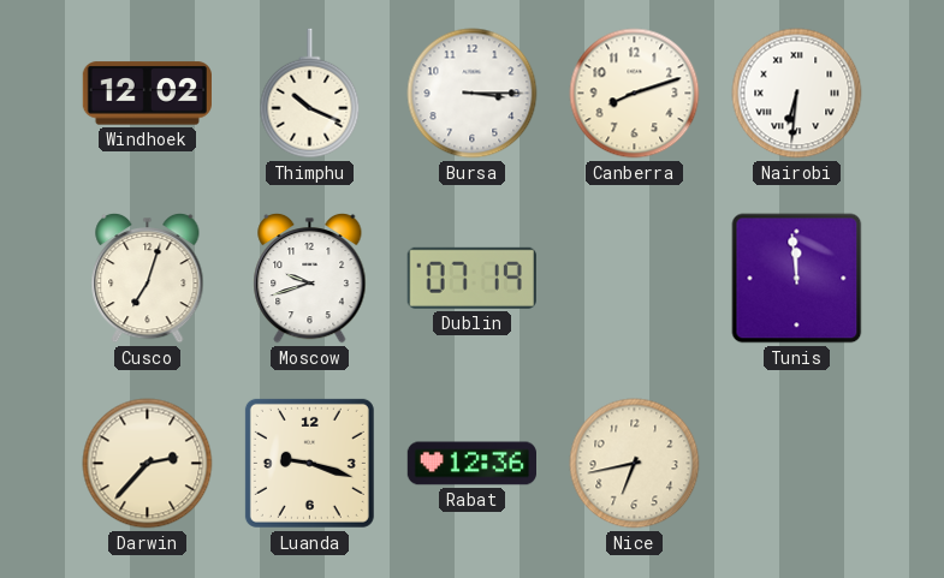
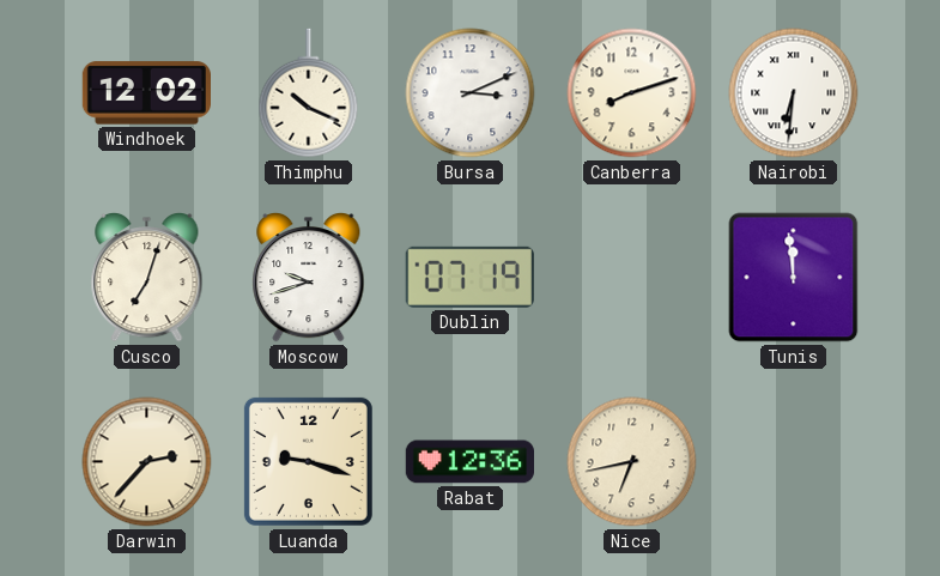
Bursa: 3:15 -> 3:11
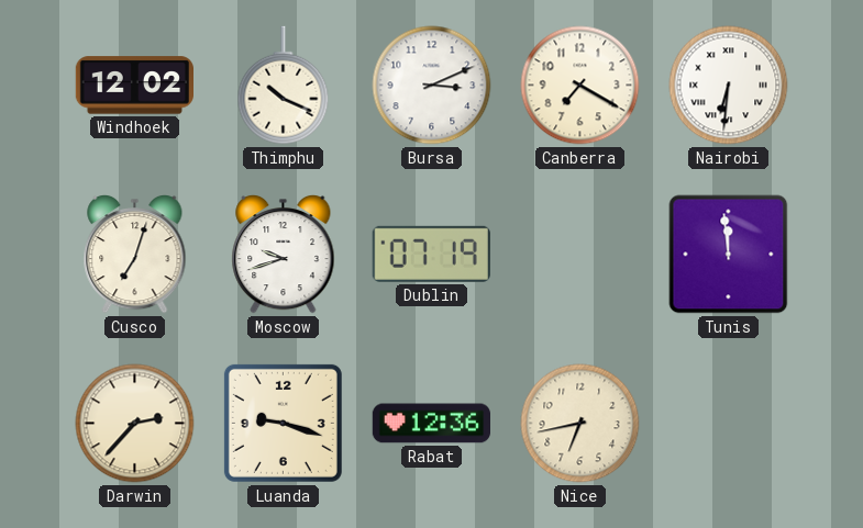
Canberra: 8:12 -> 7:20
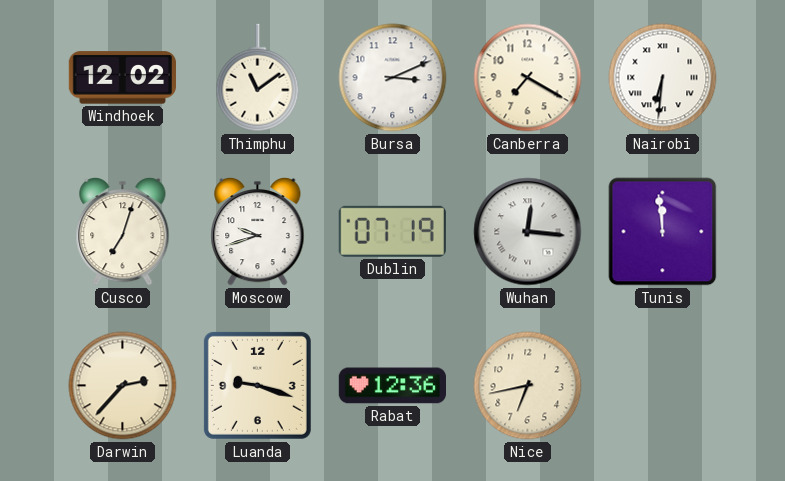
Thimphu: 10:19 -> 11:09
Wuhan: none -> 12:16
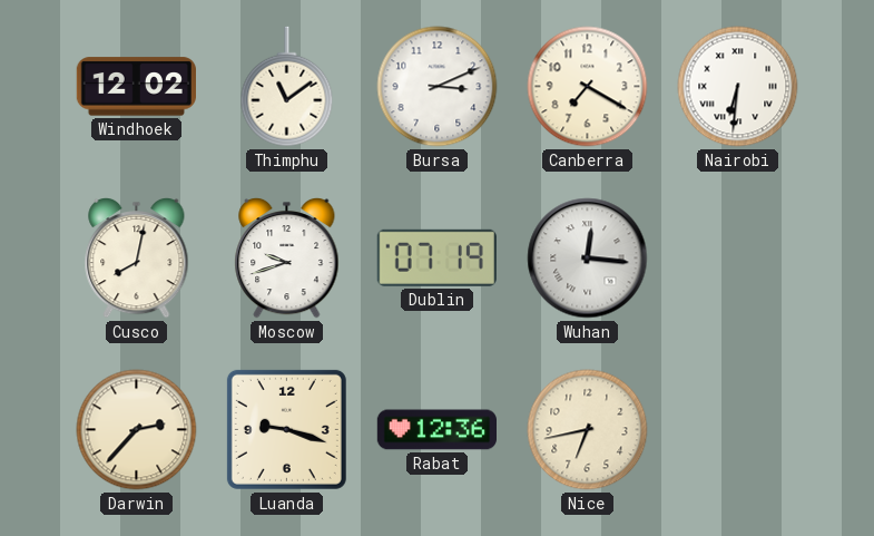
Cusco: 7:03 -> 8:02
Tunis: 11:59 -> none
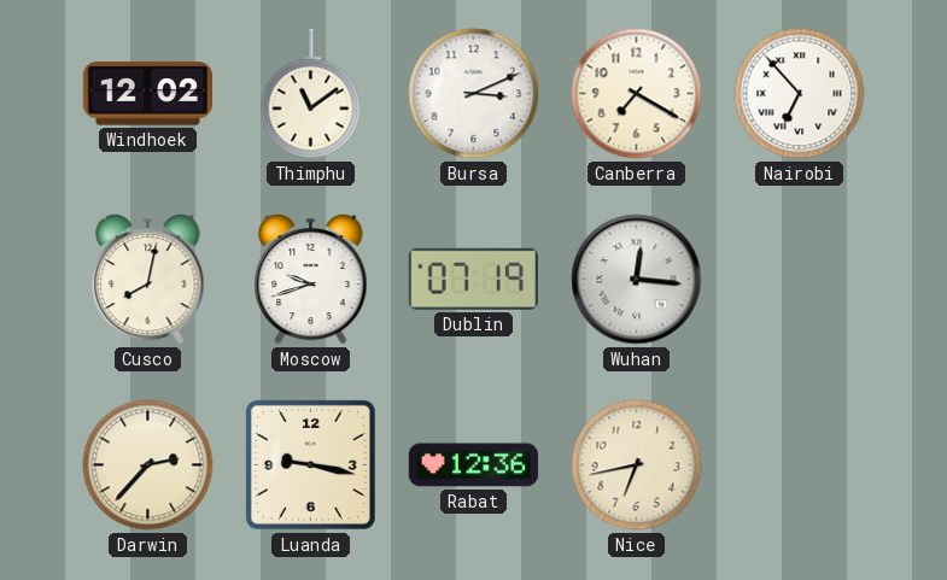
Nairobi: 6:31 -> 6:53
Luanda: 9:18 -> 9:17
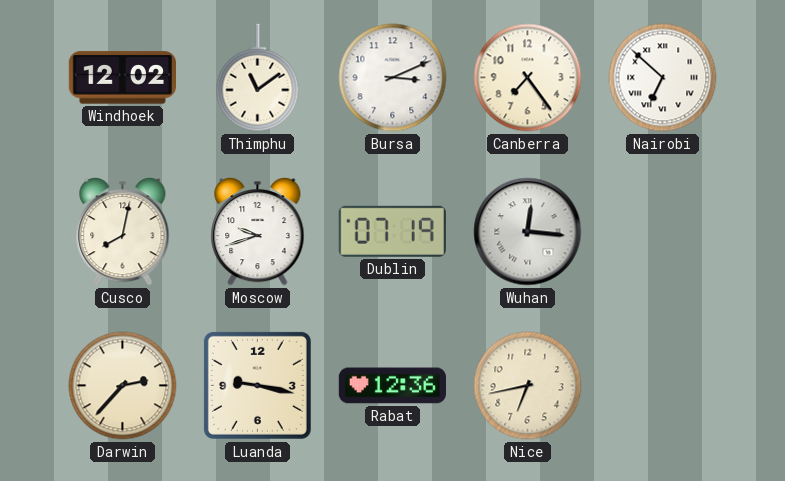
Canberra: 7:20 -> 7:24
Nairobi: 6:53 -> 6:52
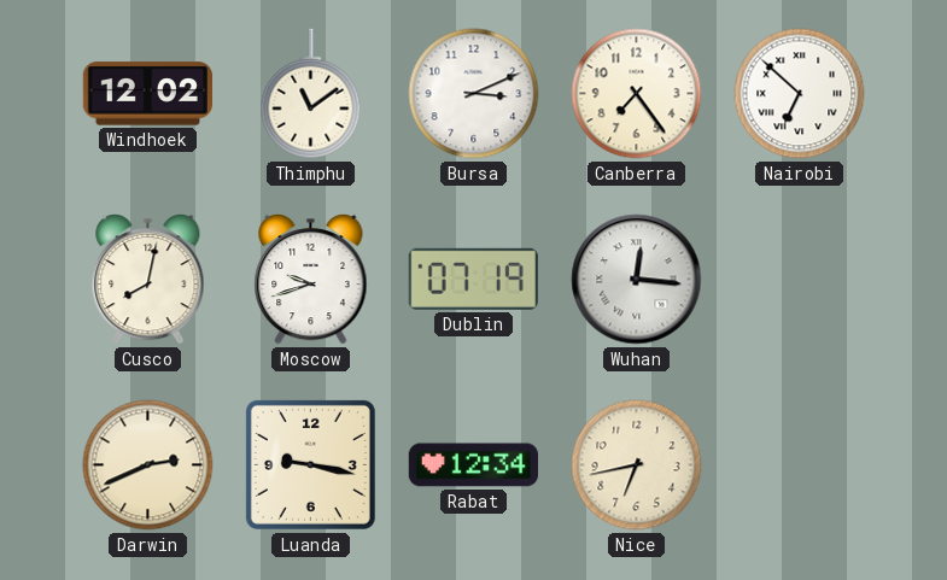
Darwin: 2:37 -> 2:41
Rabat: 12:36 -> 12:34
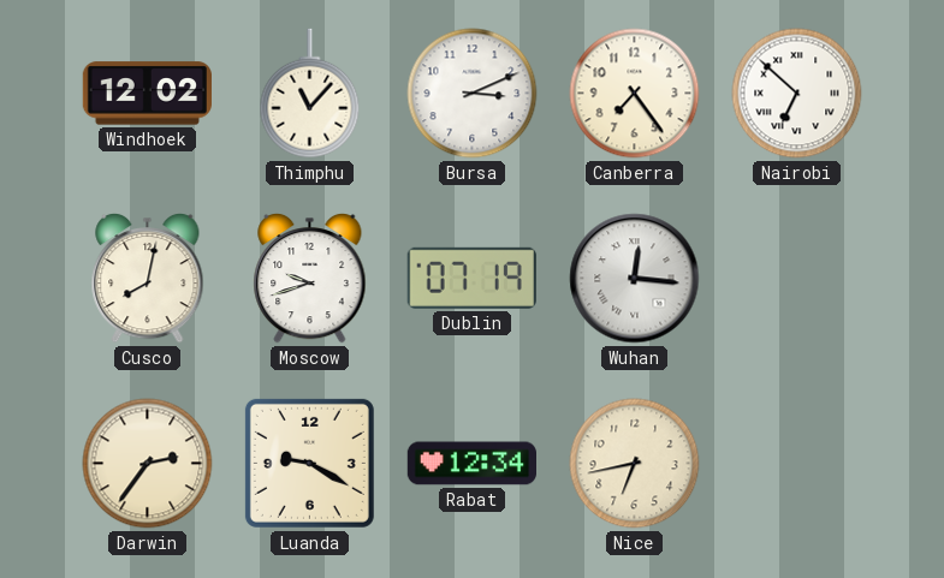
Thimphu: 11:09 -> 11:07
Darwin: 2:41 -> 2:36
Luanda: 9:17 -> 9:20
